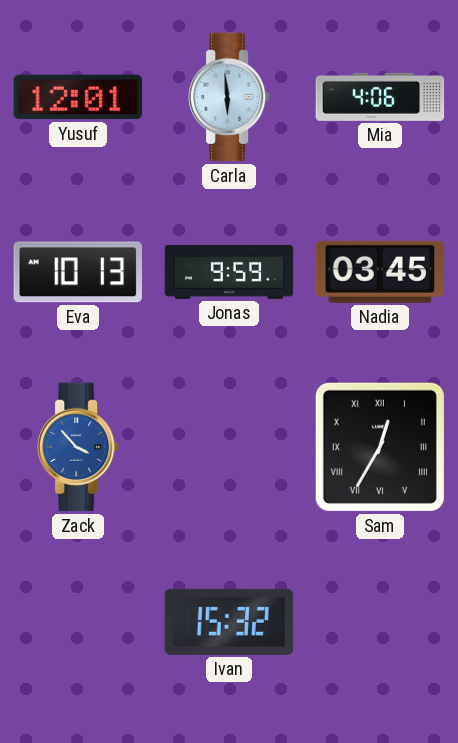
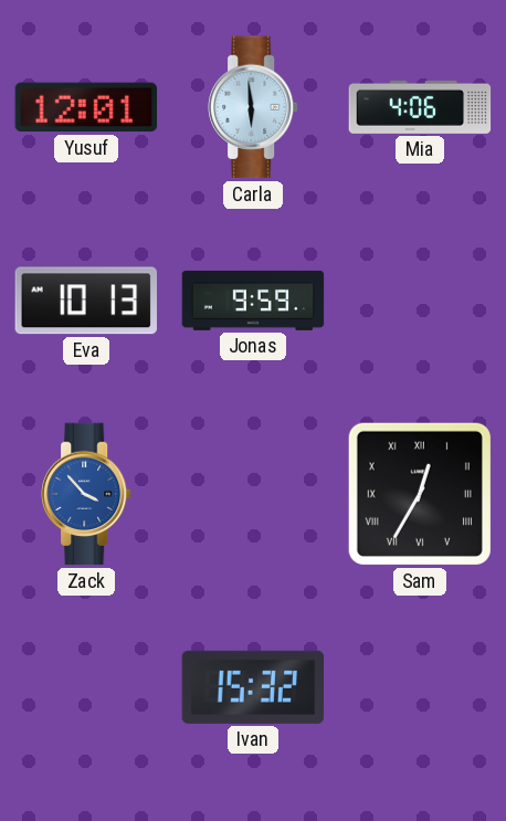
Nadia: 03:45 -> none
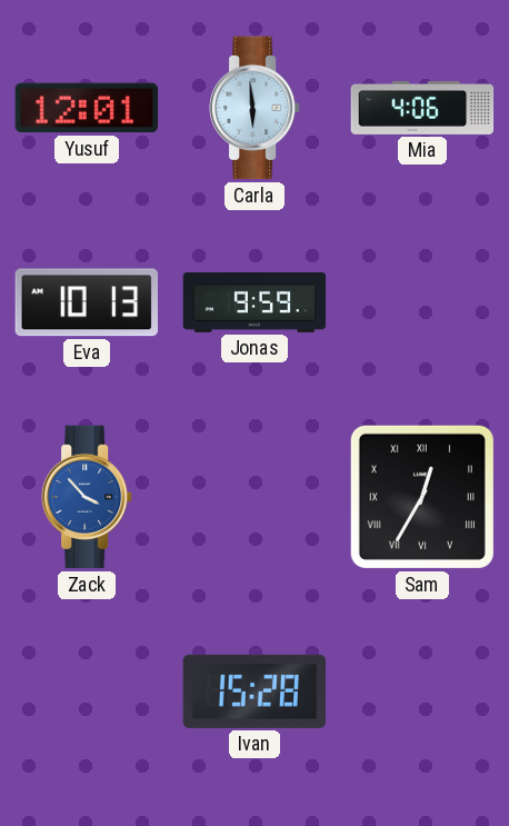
Ivan: 15:32 -> 15:28
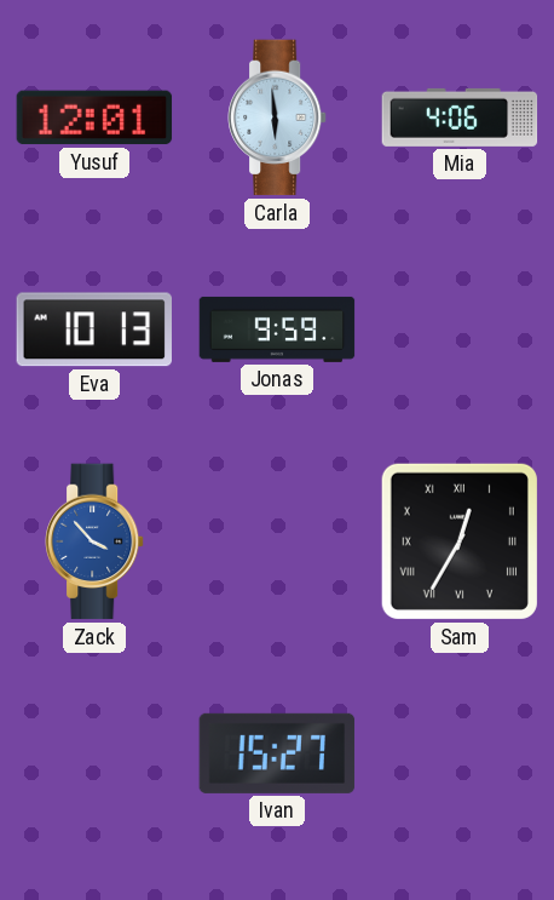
Ivan: 15:28 -> 15:27
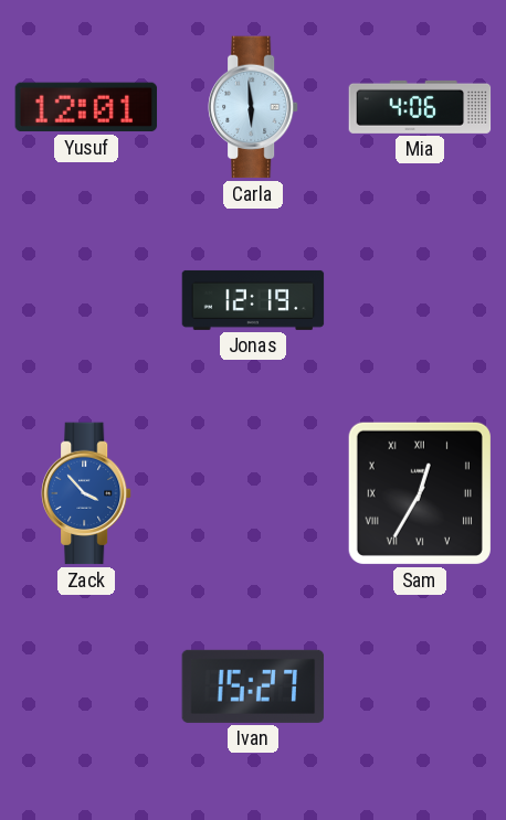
Eva: 10:13 -> none
Jonas: 9:59 -> 12:19
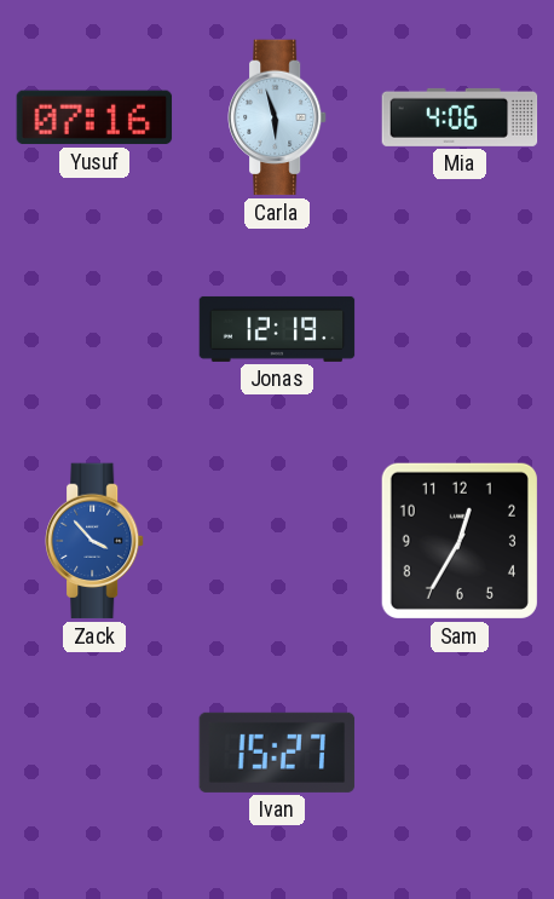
Yusuf: 12:01 -> 07:16
Carla: 5:59 -> 5:57
Sam numerals: Roman -> Arabic
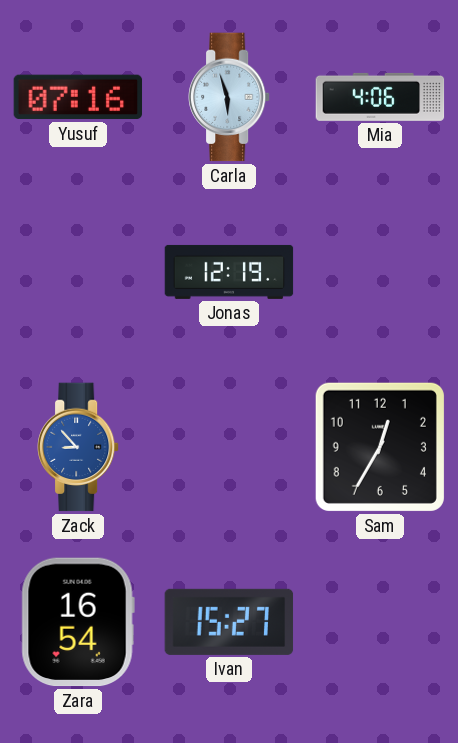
Zack: 3:53 -> 8:53
Zara: none -> 16:54
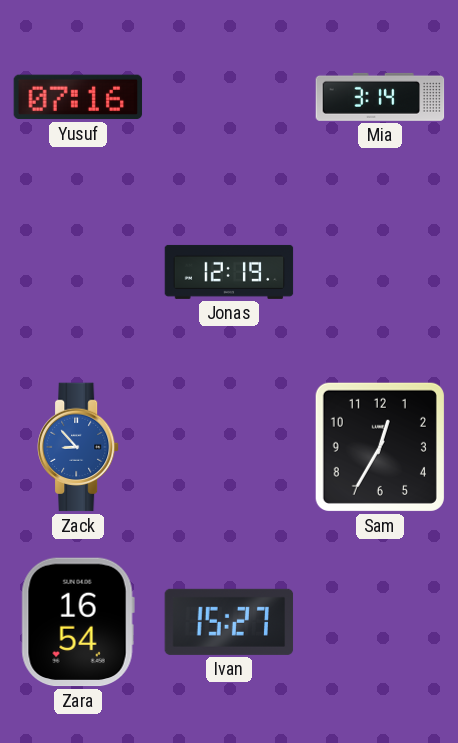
Carla: 5:57 -> none
Mia: 4:06 -> 3:14
